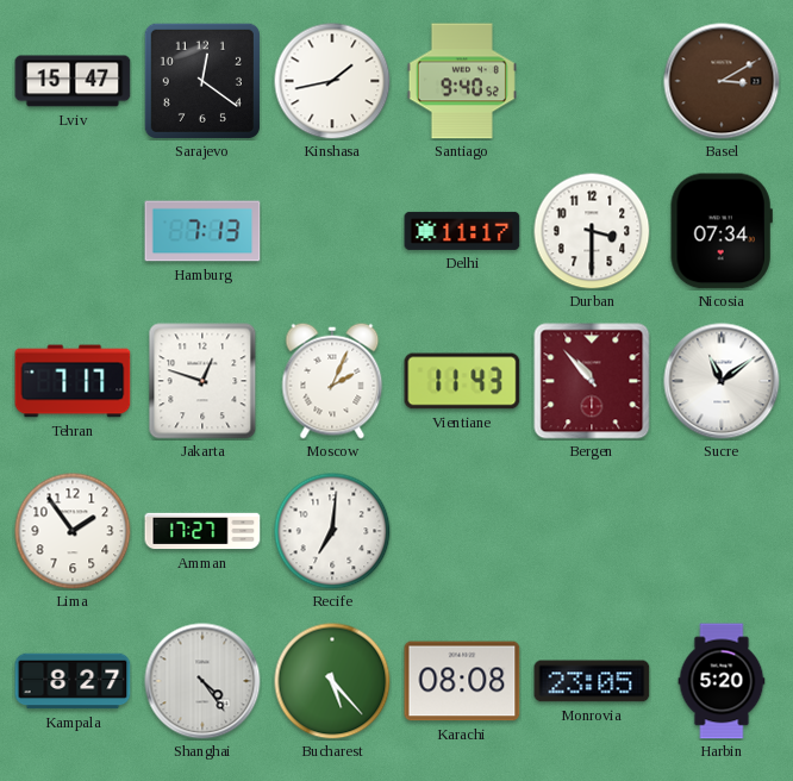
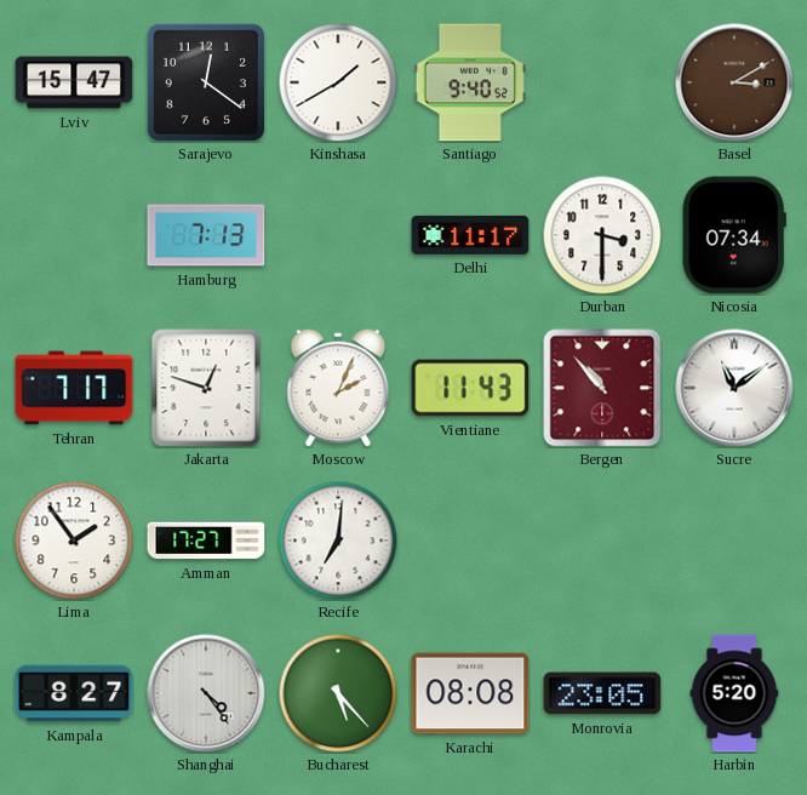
Kinshasa: 1:43 -> 1:40
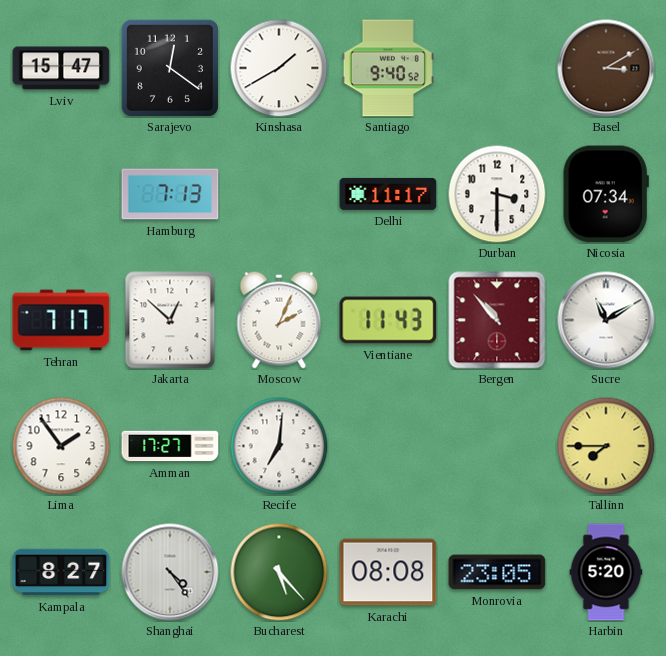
Jakarta: 12:48 -> 12:52
Sucre: 11:09 -> 11:10
Tallinn: none -> 7:45
